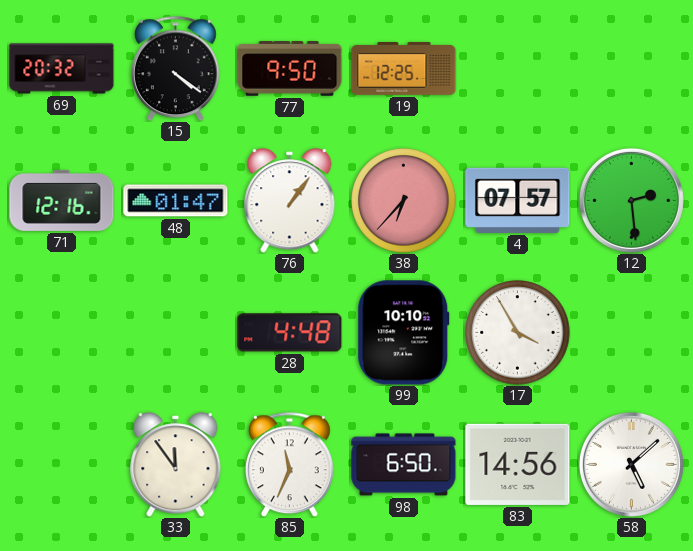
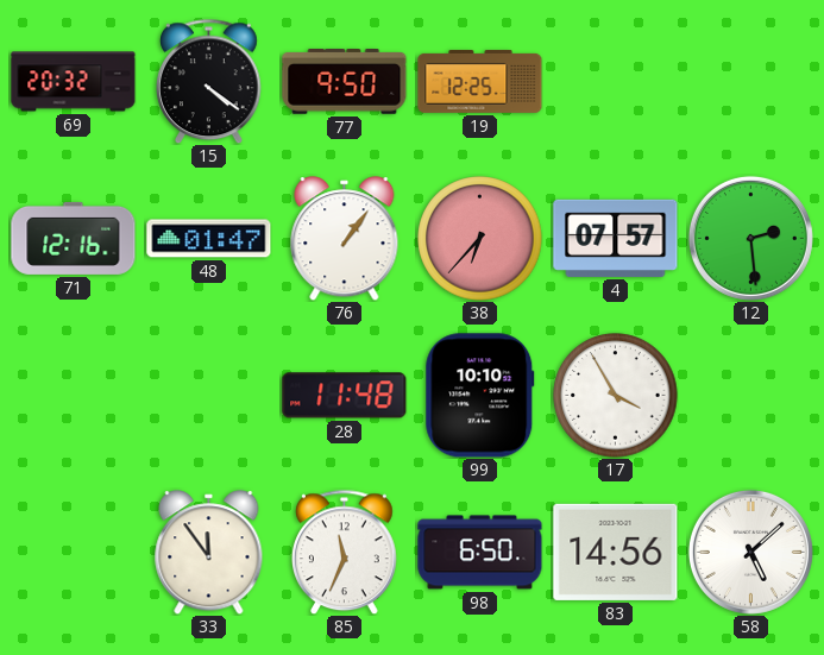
28: 4:48 -> 11:48
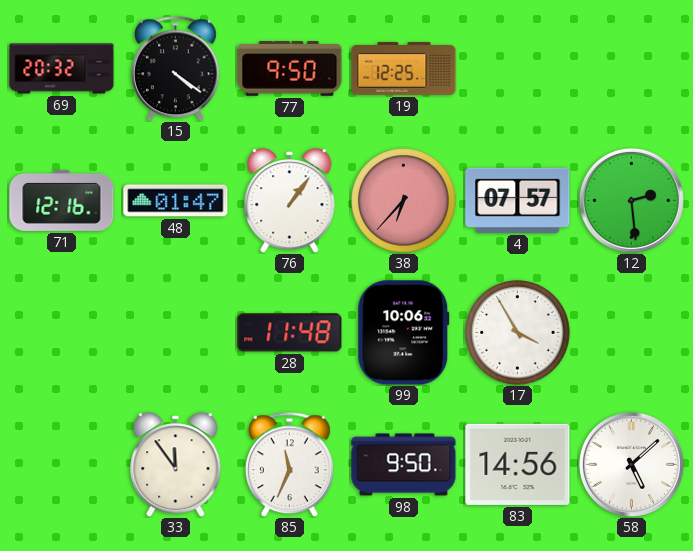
99: 10:10 -> 10:06
98: 6:50 -> 9:50
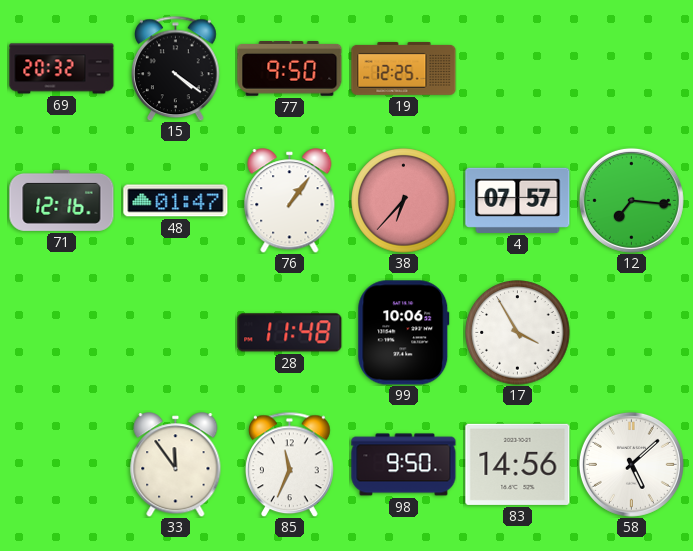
12: 2:29 -> 7:16
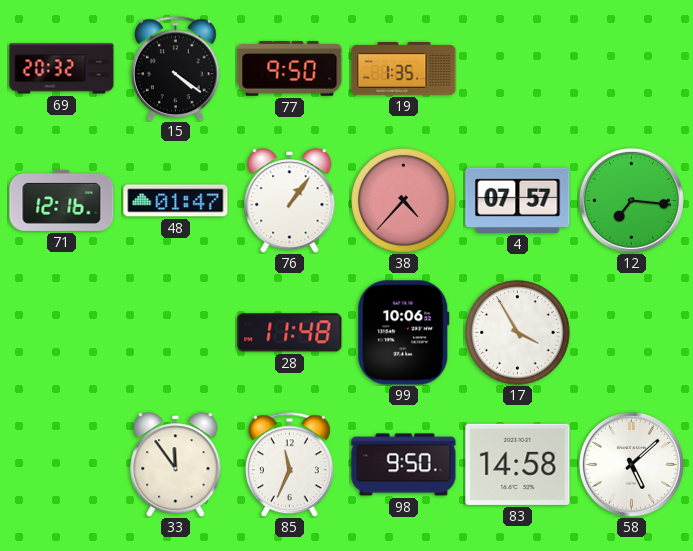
19: 12:25 -> 1:35
38: 6:37 -> 4:37
83: 14:56 -> 14:58
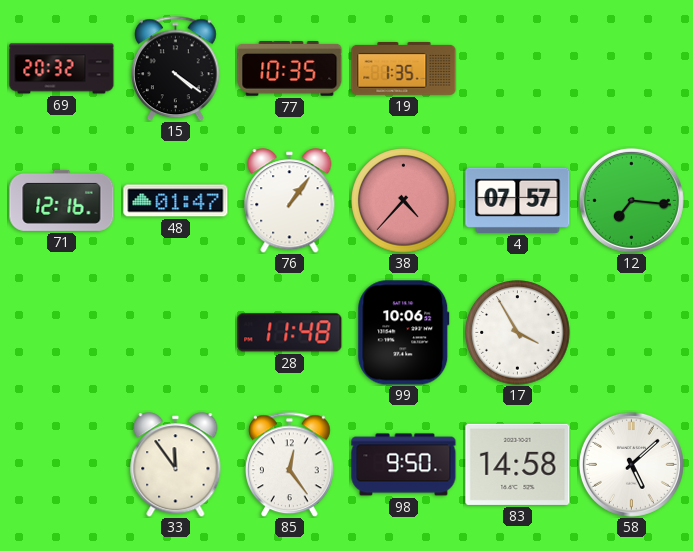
77: 9:50 -> 10:35
85: 11:34 -> 12:24
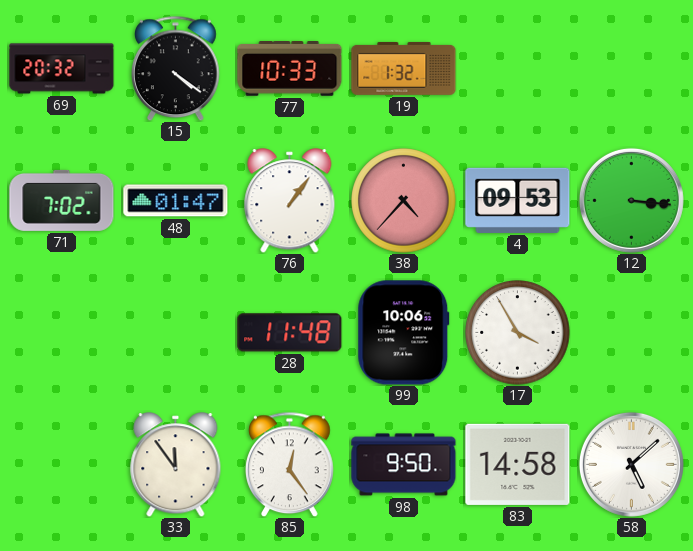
77: 10:35 -> 10:33
19: 1:35 -> 1:32
71: 12:16 -> 7:02
4: 07:57 -> 09:53
12: 7:16 -> 3:16
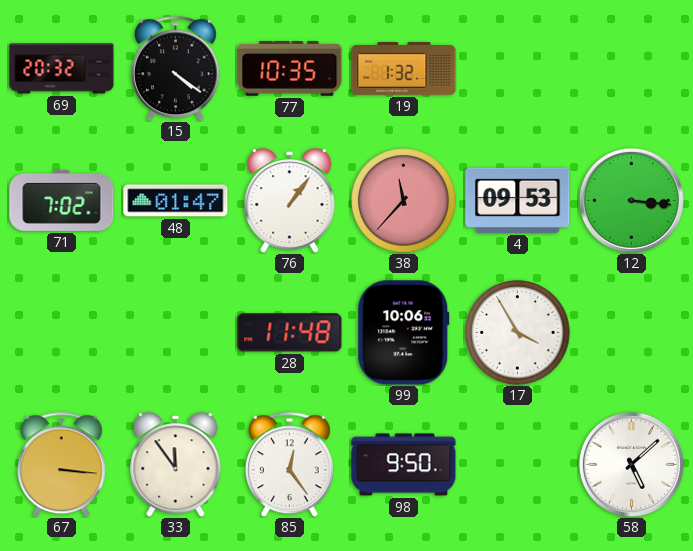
77: 10:33 -> 10:35
38: 4:37 -> 11:37
67: none -> 3:16
83: 14:58 -> none
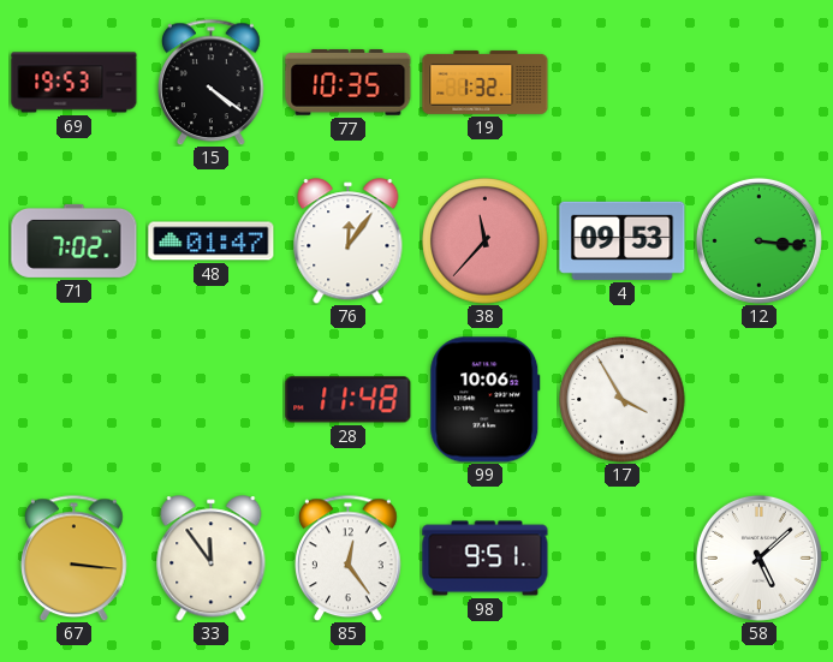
69: 20:32 -> 19:53
76: 1:06 -> 12:06
98: 9:50 -> 9:51
